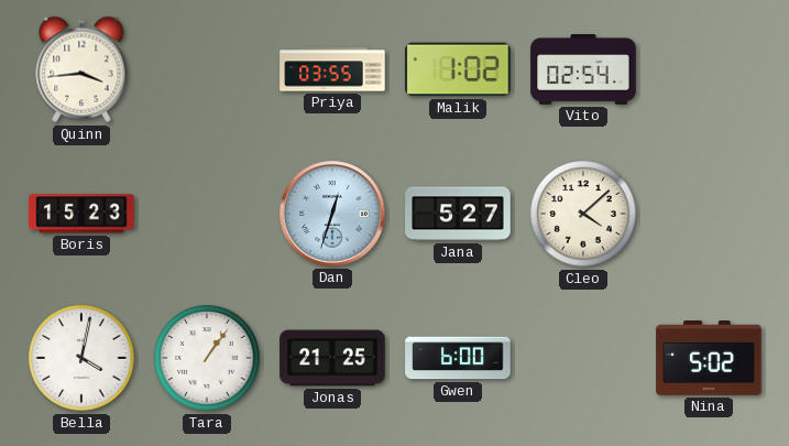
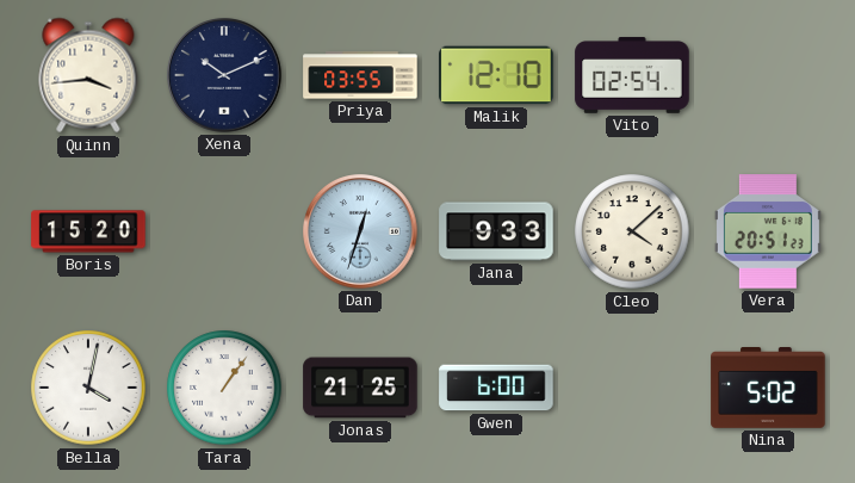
Xena: none -> 10:11
Malik: 1:02 -> 12:10
Boris: 15:23 -> 15:20
Jana: 5:27 -> 9:33
Vera: none -> 20:51
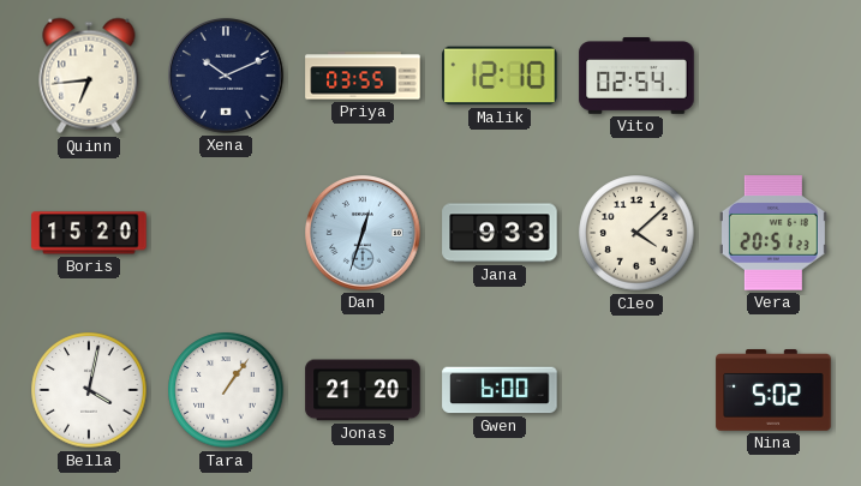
Quinn: 3:44 -> 6:44
Jonas: 21:25 -> 21:20
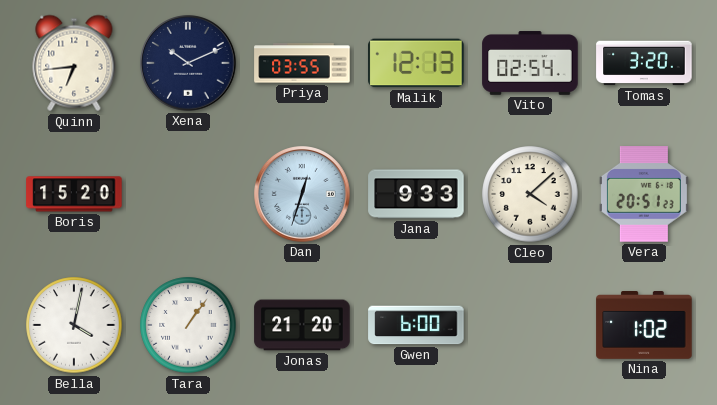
Malik: 12:10 -> 12:13
Tomas: none -> 3:20
Nina: 5:02 -> 1:02
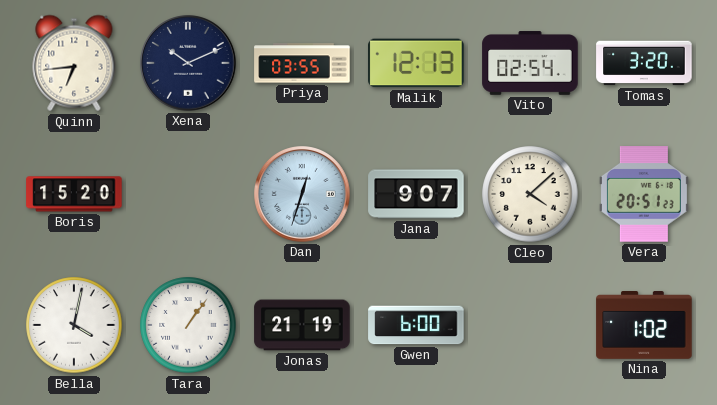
Jana: 9:33 -> 9:07
Jonas: 21:20 -> 21:19
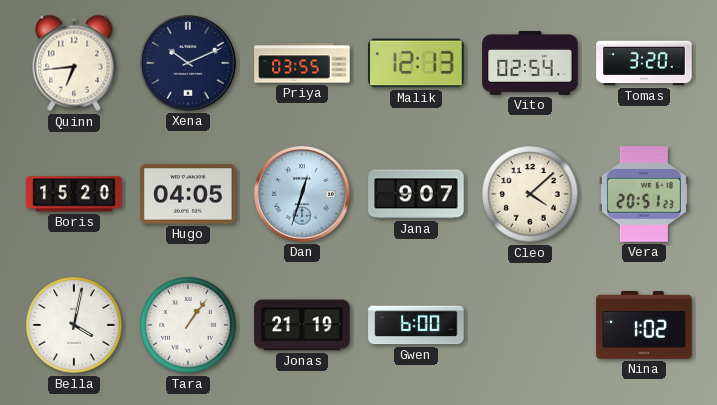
Hugo: none -> 04:05
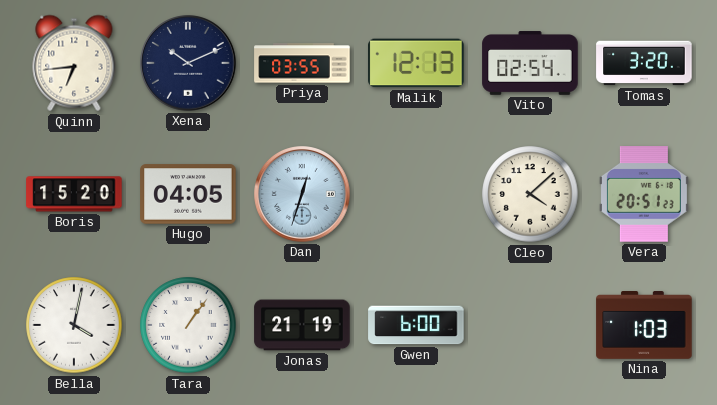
Jana: 9:07 -> none
Nina: 1:02 -> 1:03
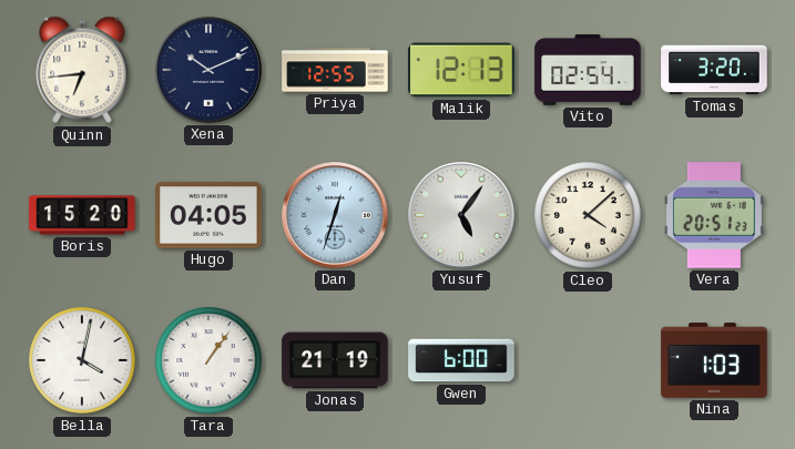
Priya: 03:55 -> 12:55
Yusuf: none -> 5:06
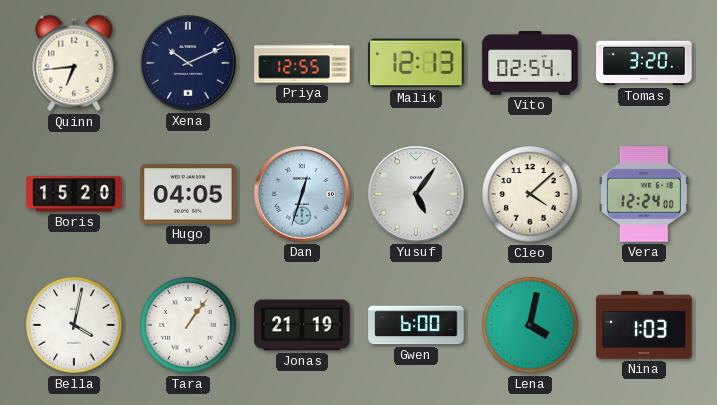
Vera: 20:51 -> 12:24
Lena: none -> 4:02
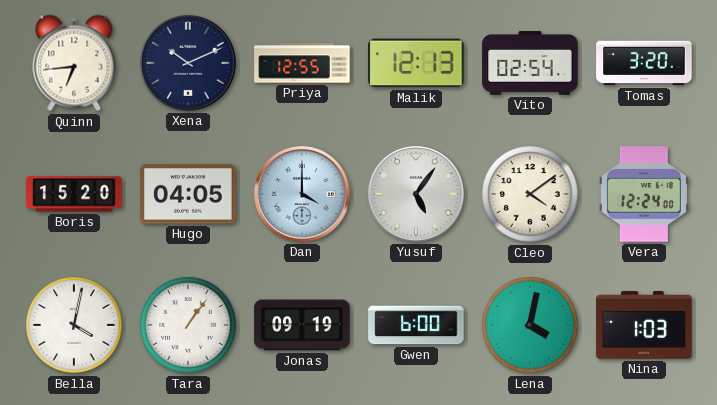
Dan: 12:33 -> 4:00
Cleo: 4:08 -> 4:09
Jonas: 21:19 -> 09:19
